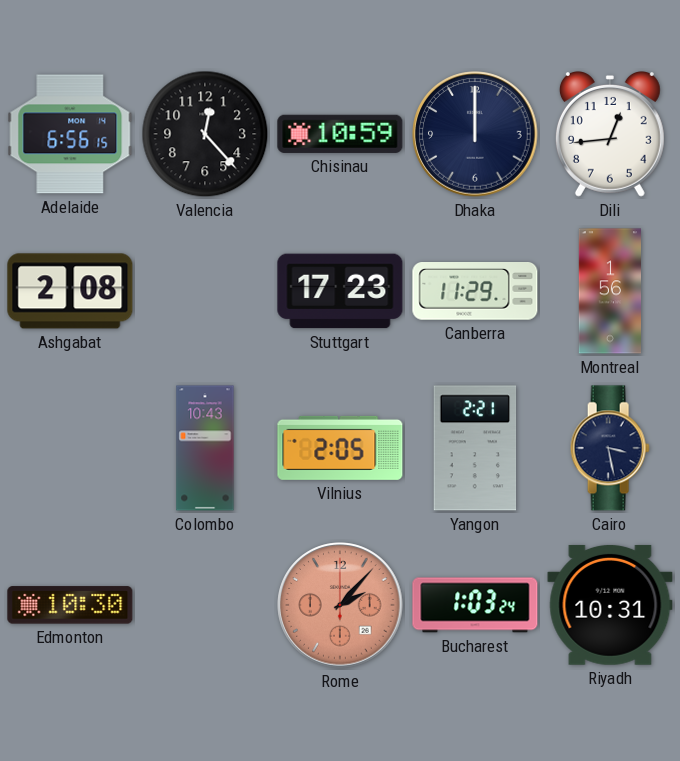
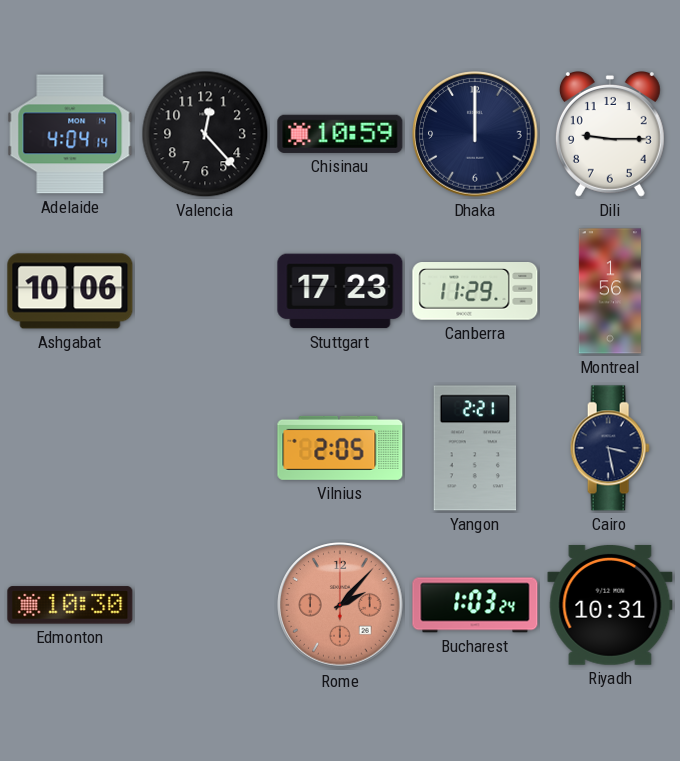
Adelaide: 6:56 -> 4:04
Dili: 12:44 -> 9:15
Ashgabat: 2:08 -> 10:06
Colombo: 10:43 -> none
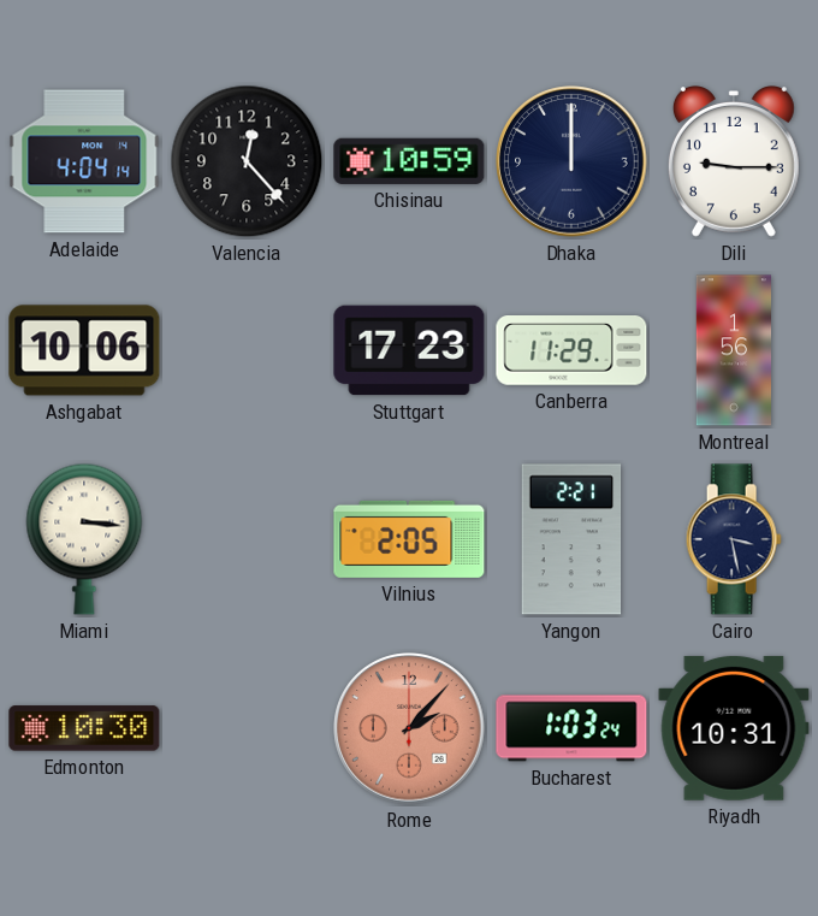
Miami: none -> 3:16
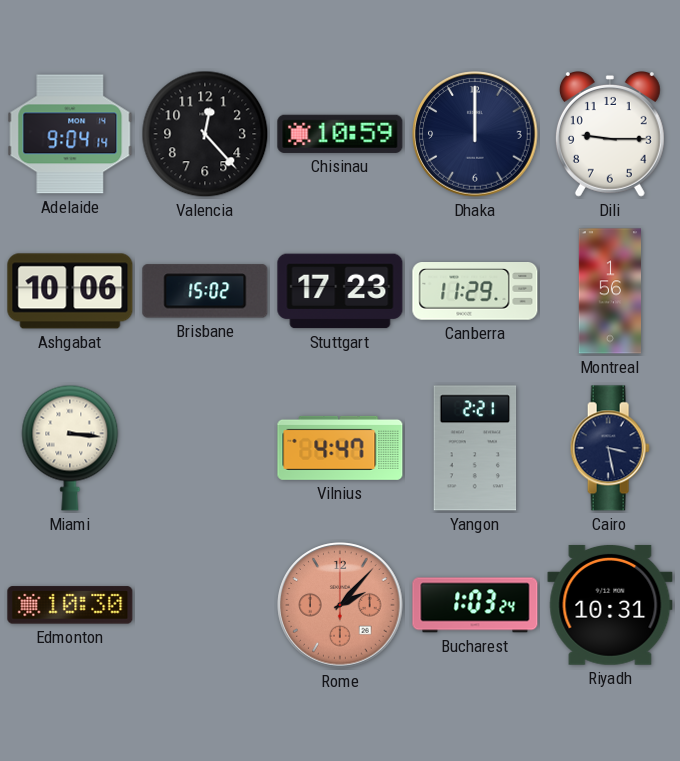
Adelaide: 4:04 -> 9:04
Brisbane: none -> 15:02
Vilnius: 2:05 -> 4:47
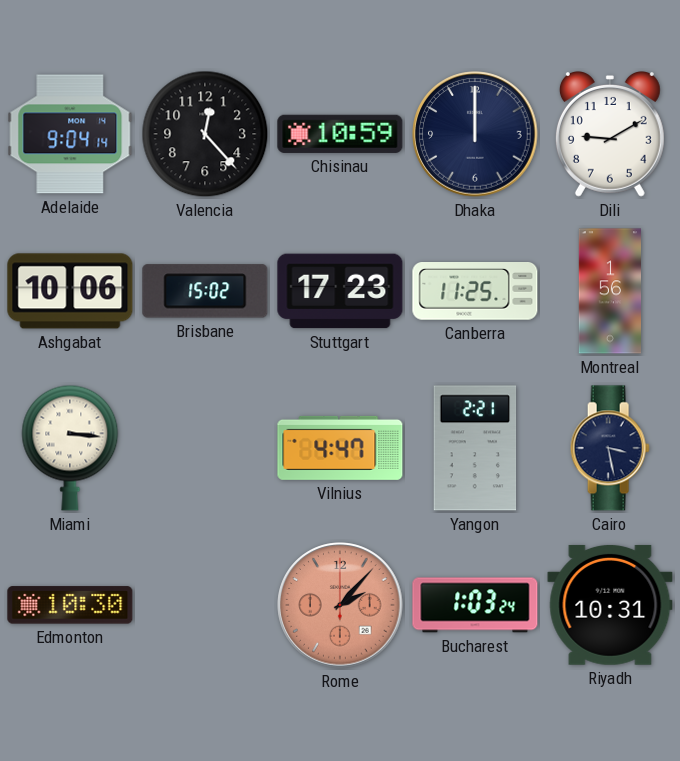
Dili: 9:15 -> 9:10
Canberra: 11:29 -> 11:25
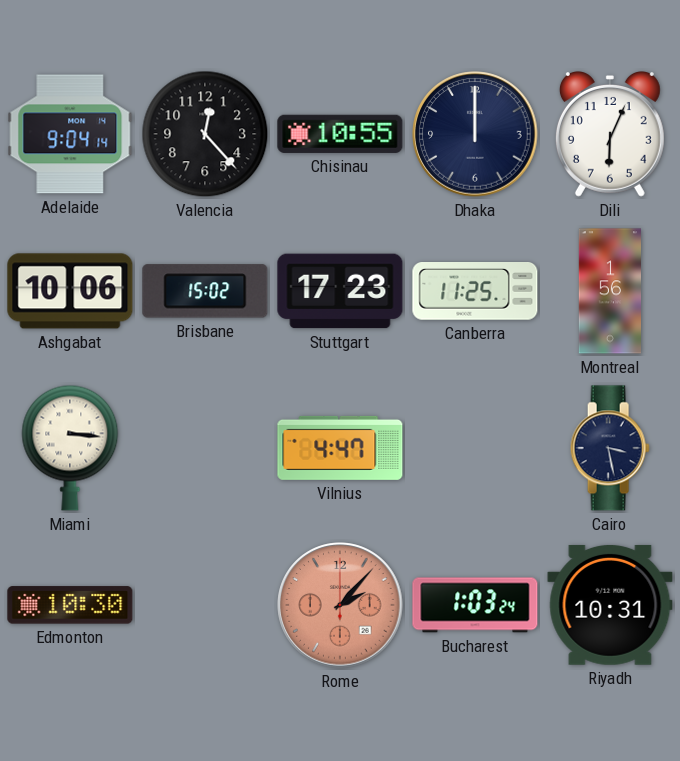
Chisinau: 10:59 -> 10:55
Dili: 9:10 -> 6:04
Yangon: 2:21 -> none
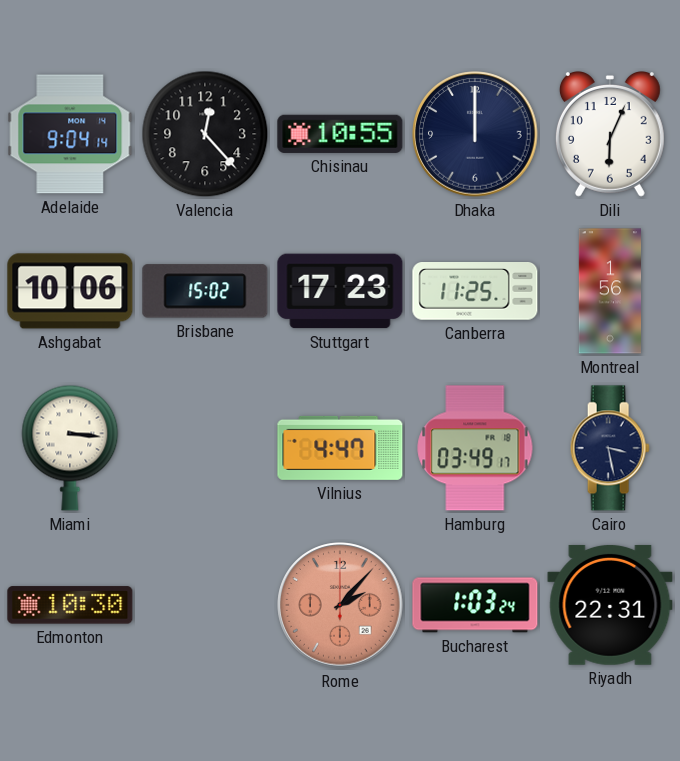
Hamburg: none -> 03:49
Riyadh: 10:31 -> 22:31
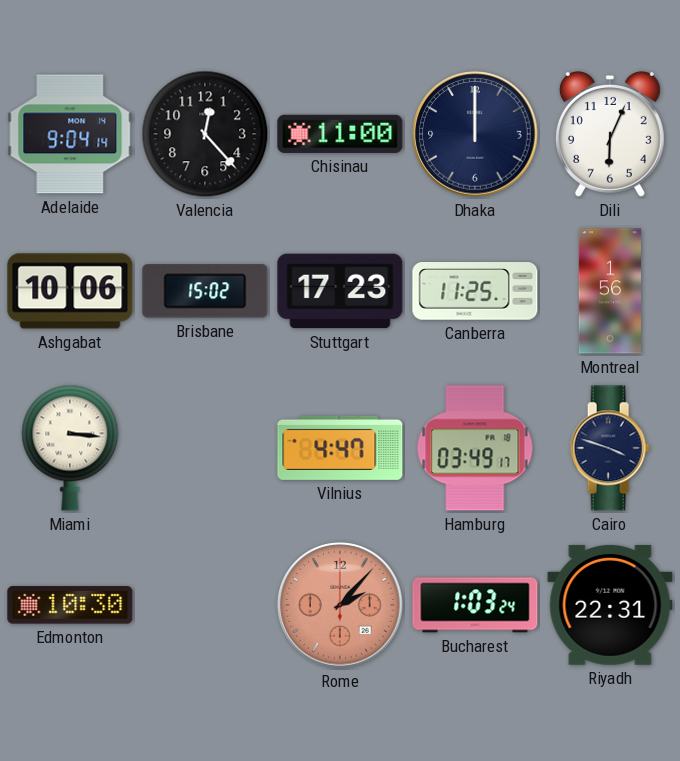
Chisinau: 10:55 -> 11:00
Cairo: 3:28 -> 3:48
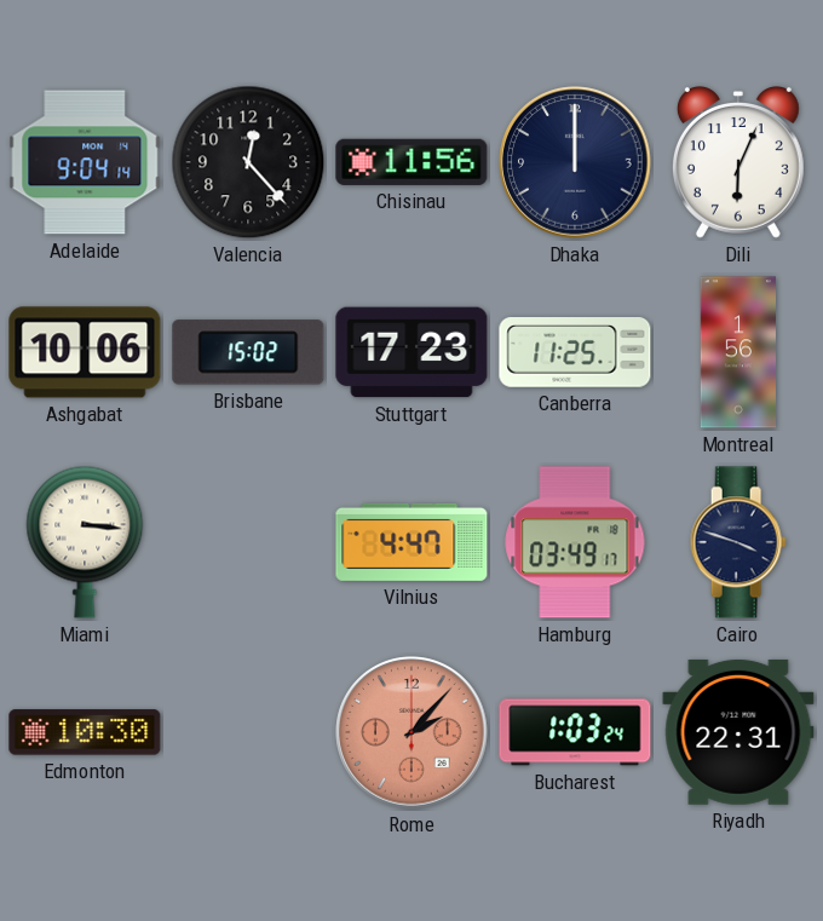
Chisinau: 11:00 -> 11:56
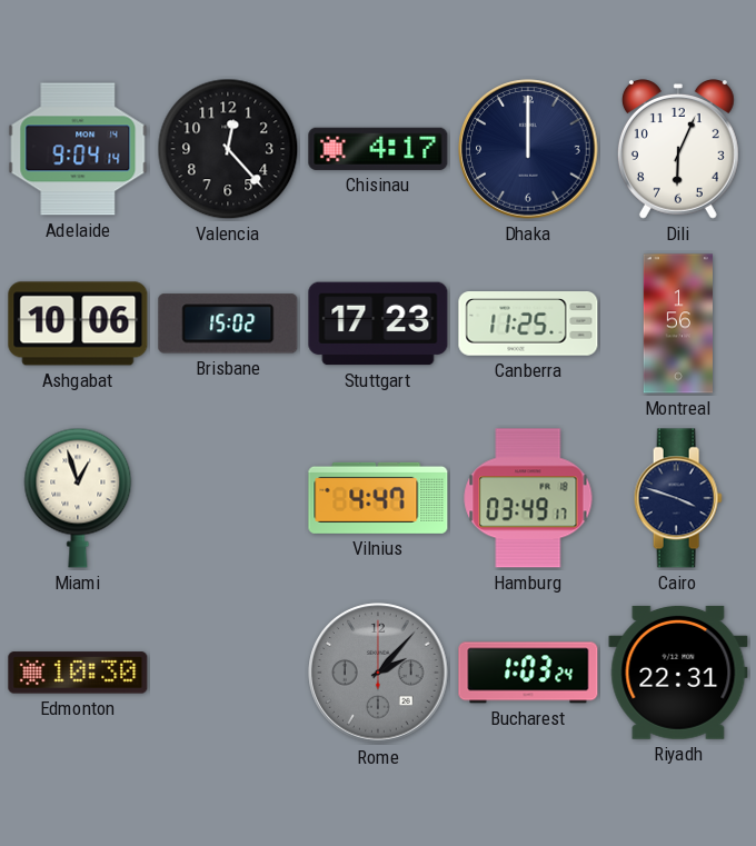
Chisinau: 11:56 -> 4:17
Miami: 3:16 -> 12:57
Rome dial: salmon -> grey
